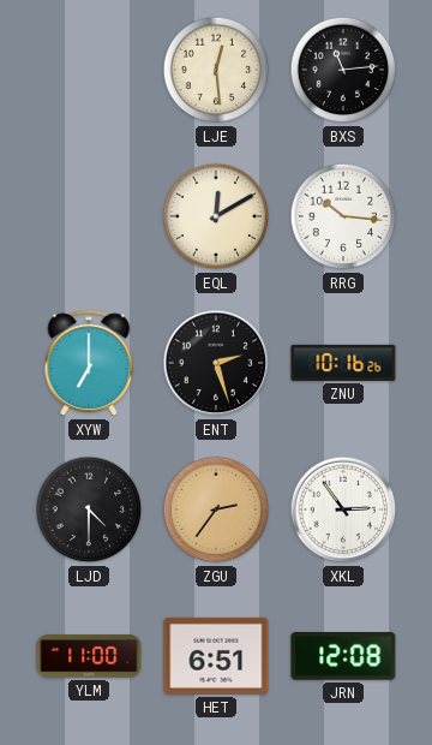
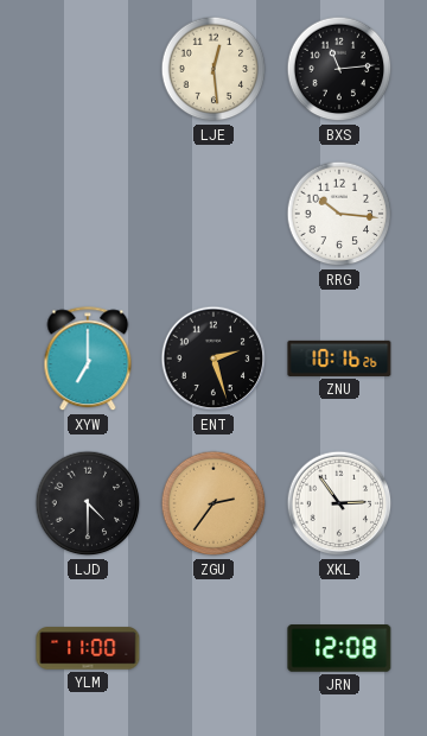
EQL: 12:10 -> none
HET: 6:51 -> none
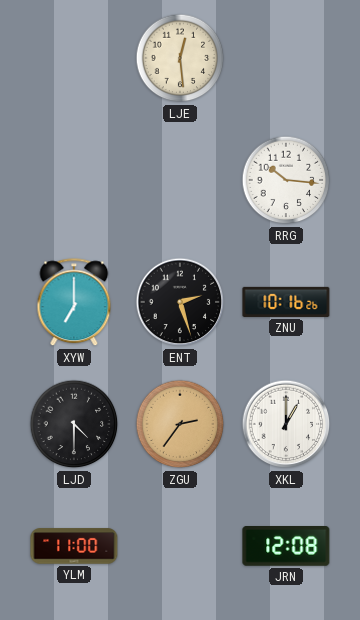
BXS: 11:14 -> none
XKL: 2:54 -> 1:00
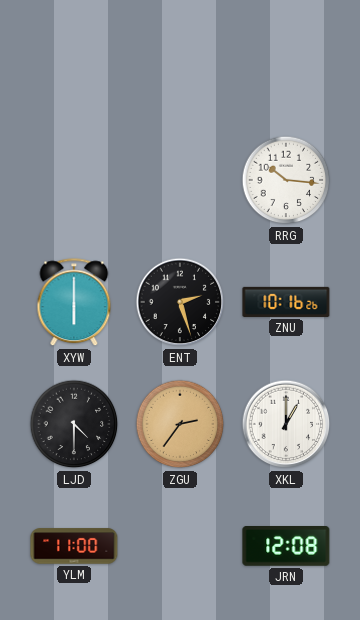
LJE: 12:29 -> none
XYW: 7:00 -> 6:00
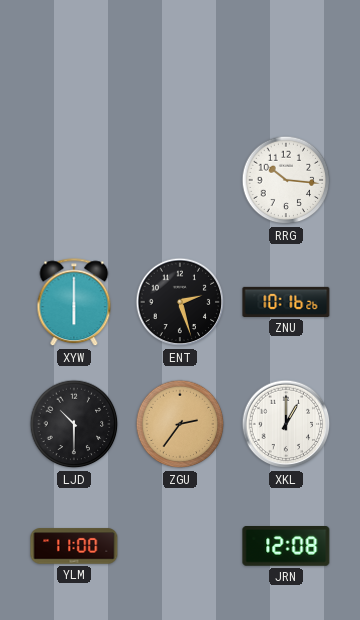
LJD: 4:30 -> 10:30
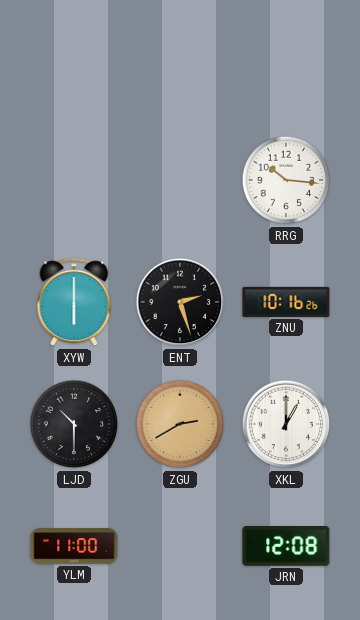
ZGU: 2:36 -> 2:40
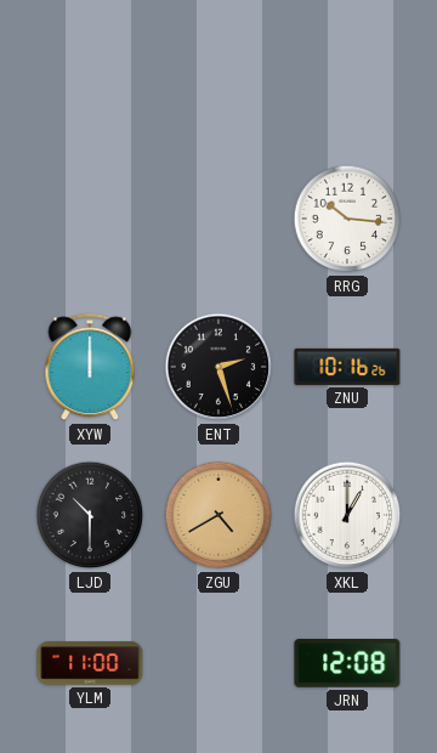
XYW: 6:00 -> 12:00
ZGU: 2:40 -> 4:40
